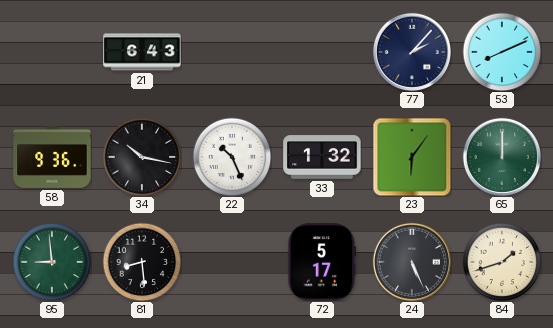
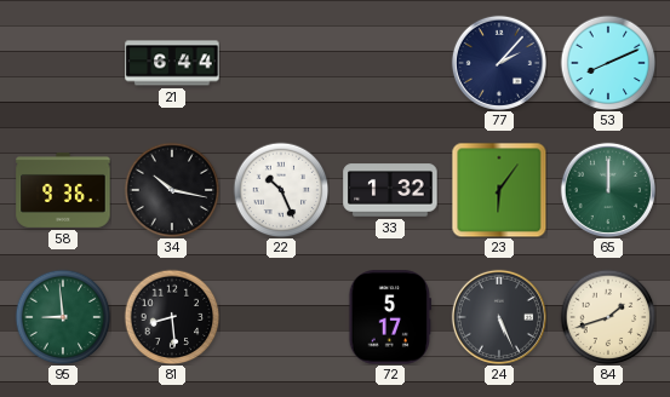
21: 6:43 -> 6:44
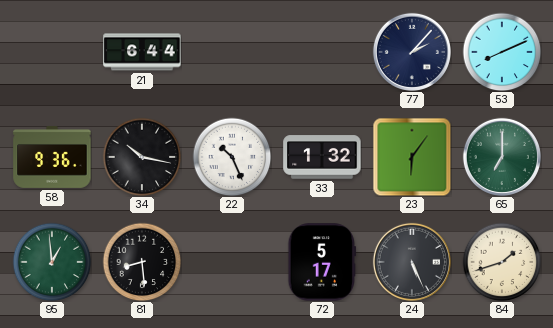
65: 12:00 -> 7:00
95: 8:59 -> 12:59
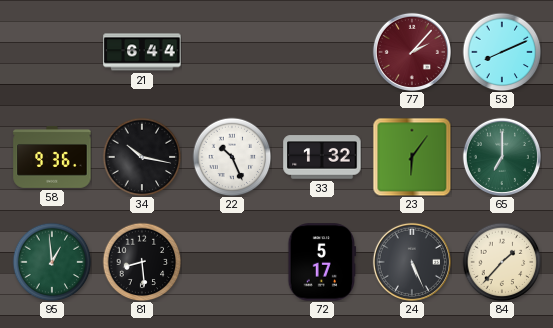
77 dial: navy -> burgundy
84: 1:42 -> 1:37
